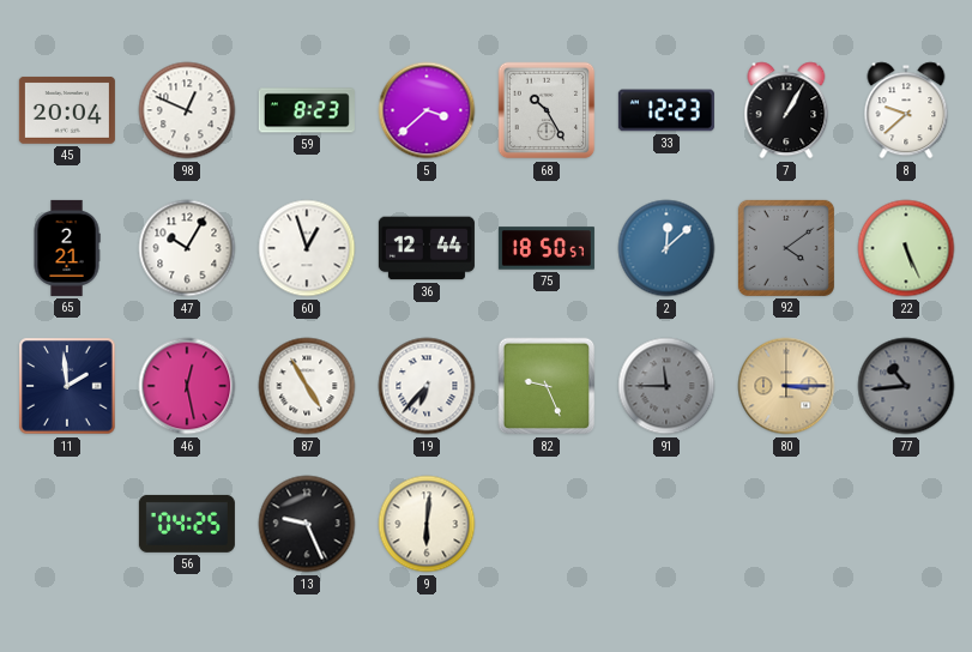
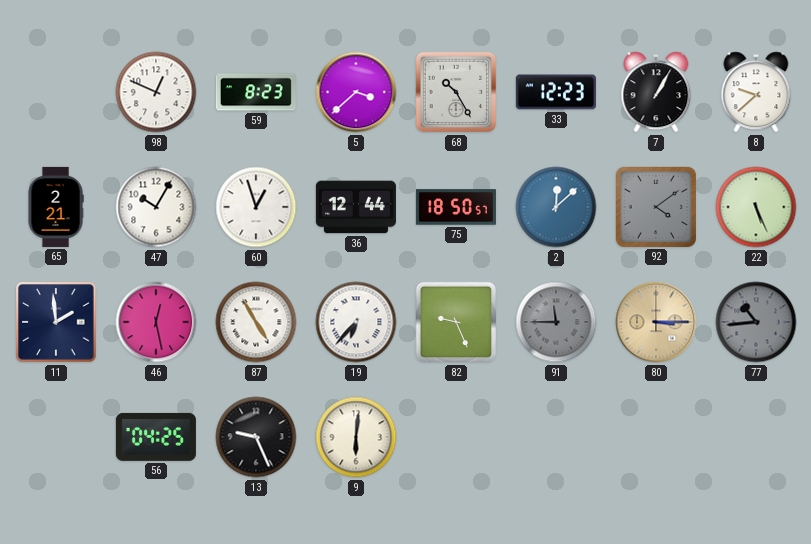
45: 20:04 -> none
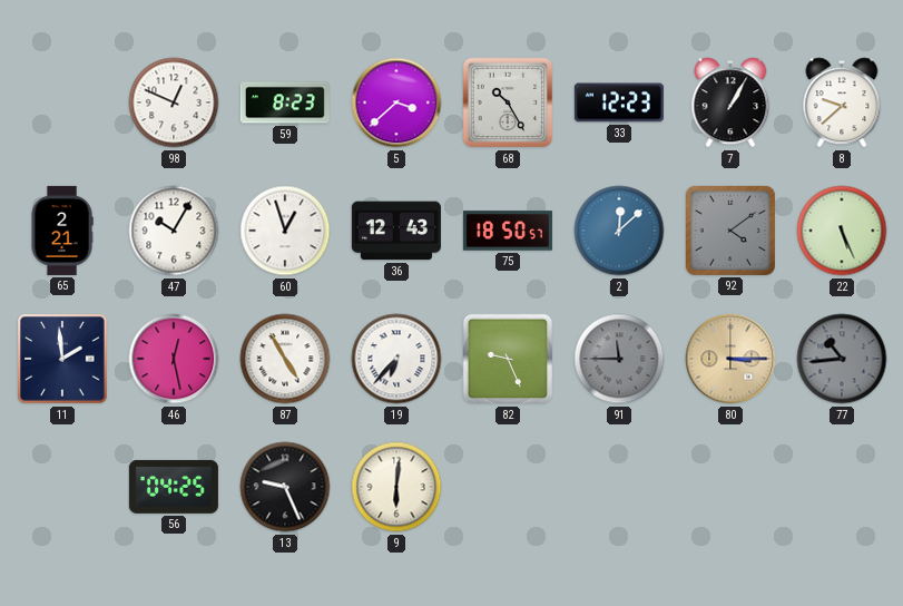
36: 12:44 -> 12:43
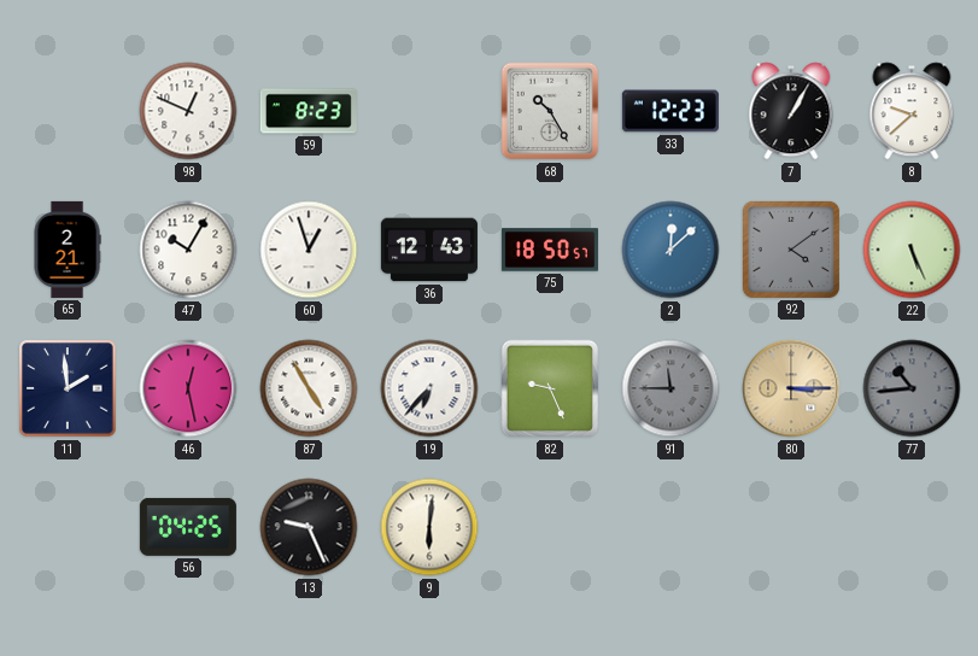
5: 3:38 -> none
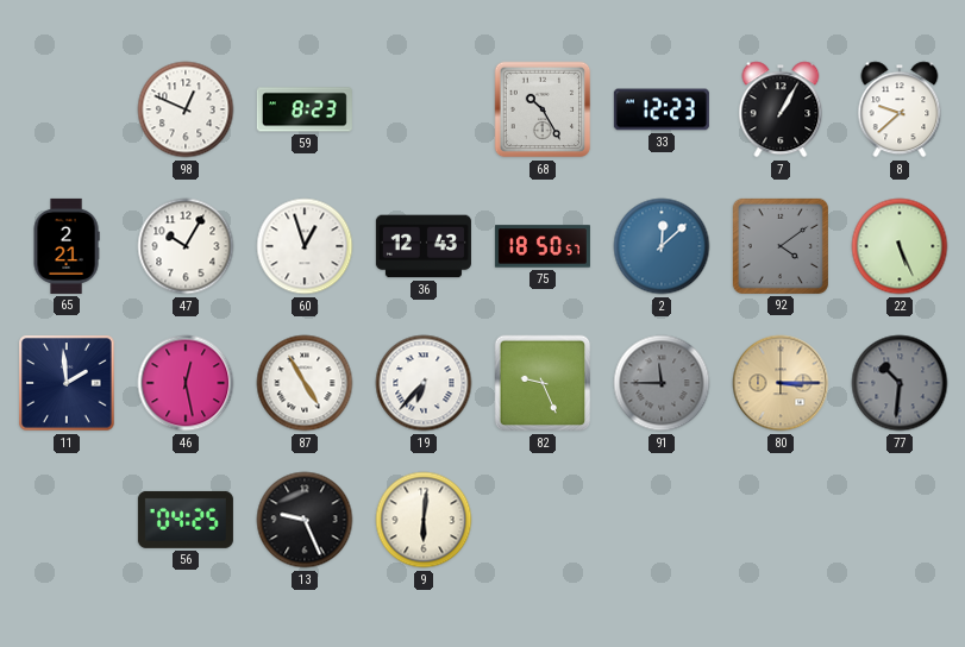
77: 10:44 -> 10:31
